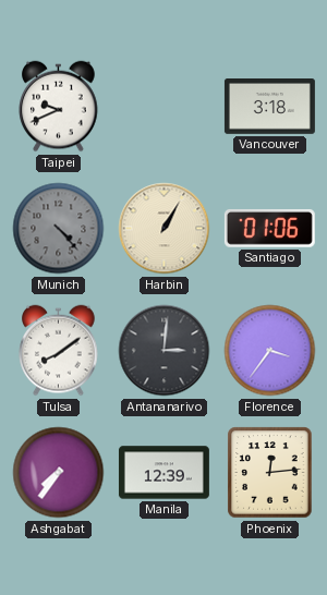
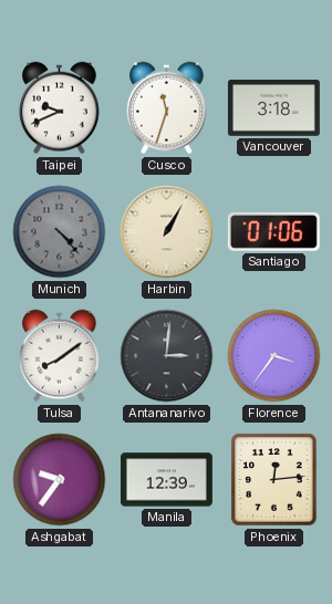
Cusco: none -> 11:33
Ashgabat: 7:36 -> 9:36
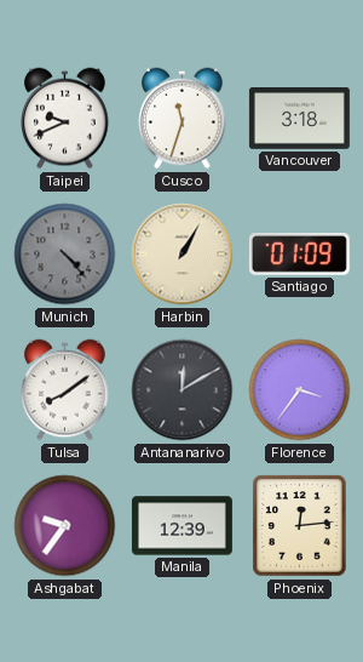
Santiago: 01:06 -> 01:09
Antananarivo: 3:01 -> 12:10
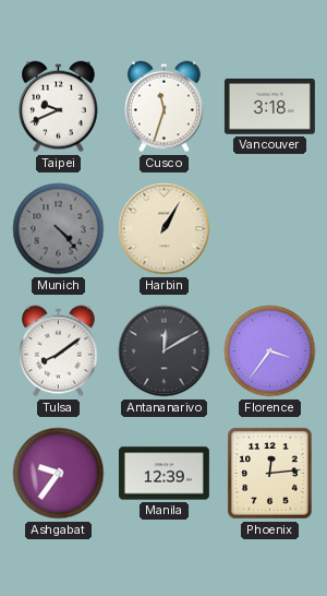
Santiago: 01:09 -> none
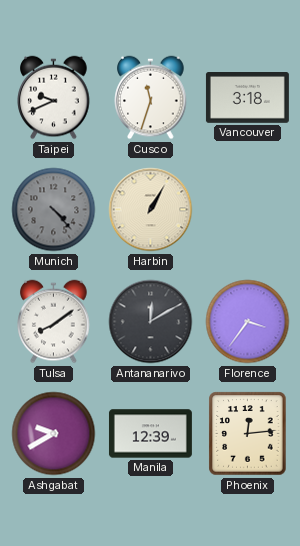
Ashgabat: 9:36 -> 9:40
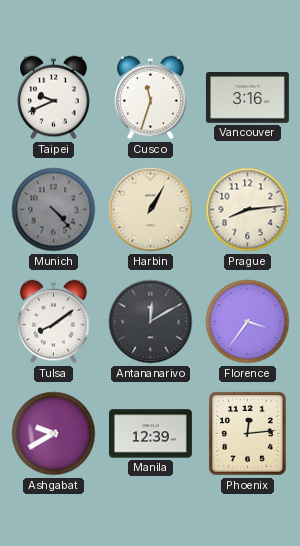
Vancouver: 3:18 -> 3:16
Prague: none -> 8:14
